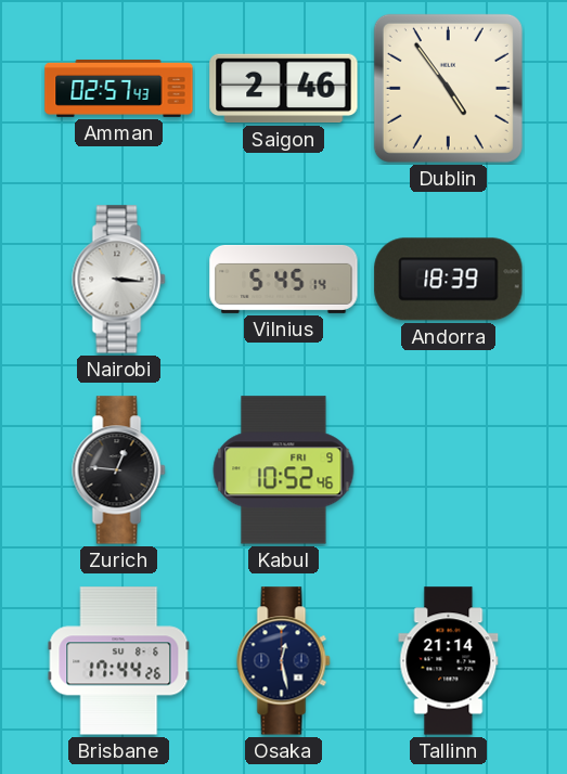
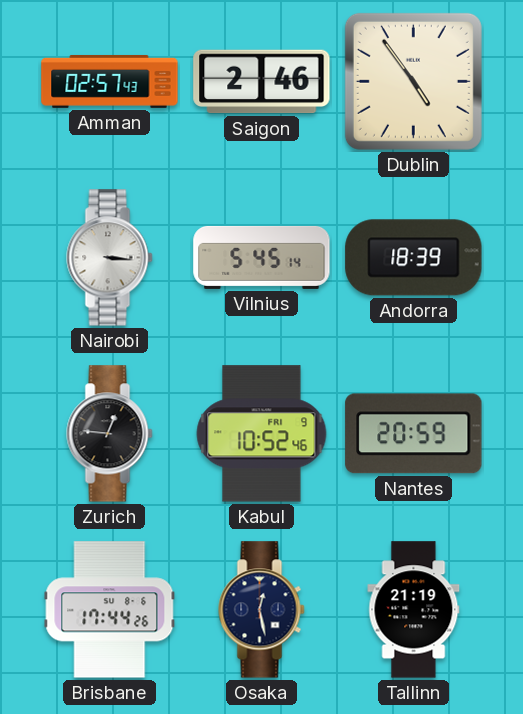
Nantes: none -> 20:59
Tallinn: 21:14 -> 21:19
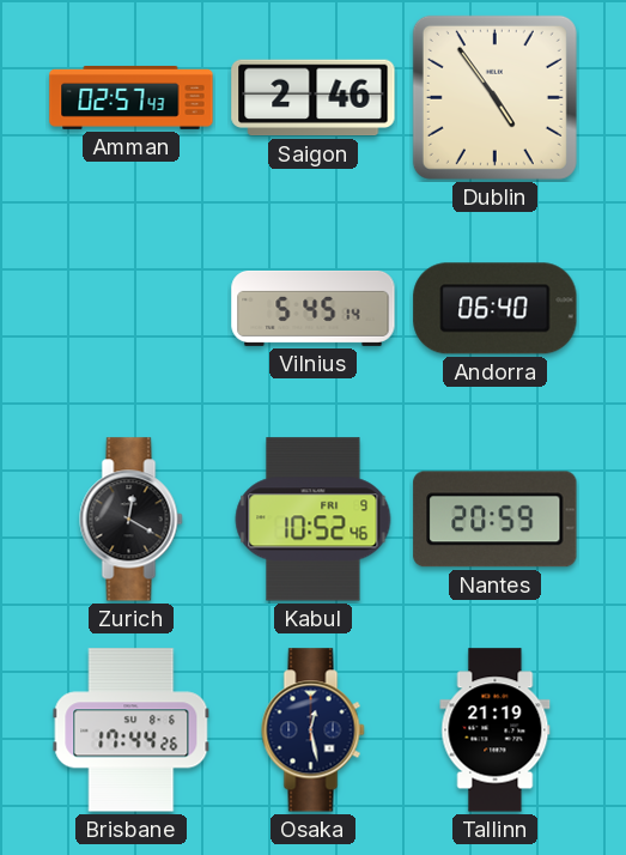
Nairobi: 3:16 -> none
Andorra: 18:39 -> 06:40
Zurich: 12:46 -> 12:20
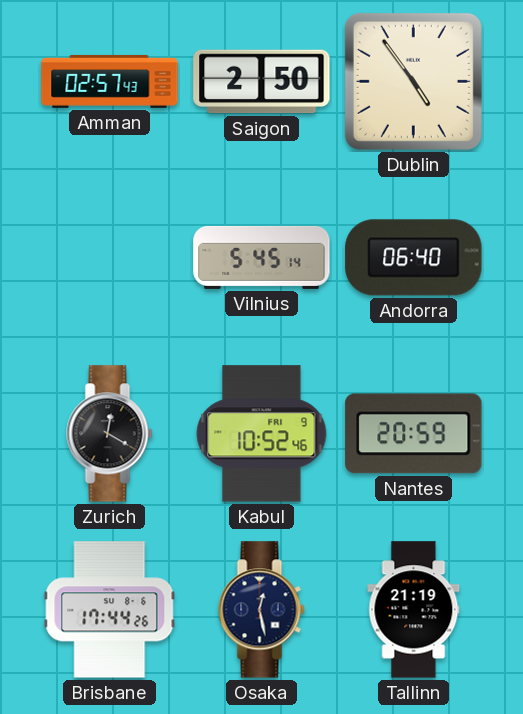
Saigon: 2:46 -> 2:50
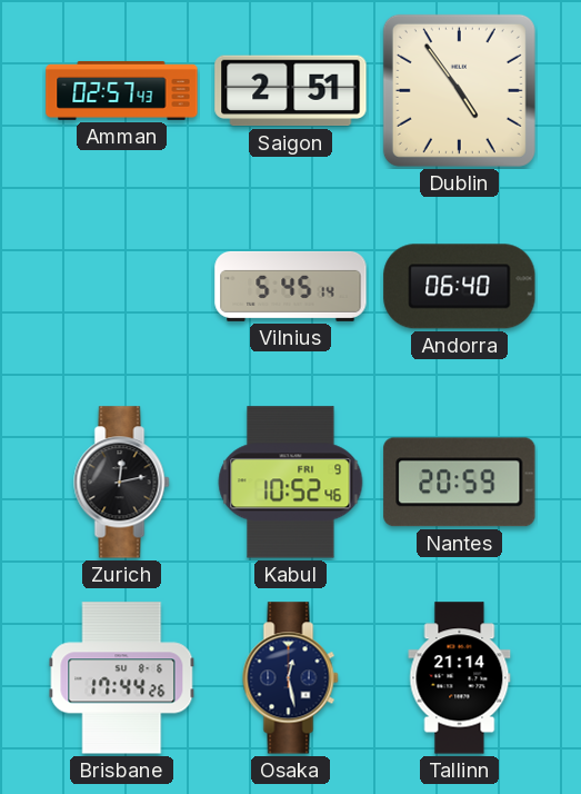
Saigon: 2:50 -> 2:51
Zurich: 12:20 -> 12:13
Tallinn: 21:19 -> 21:14
